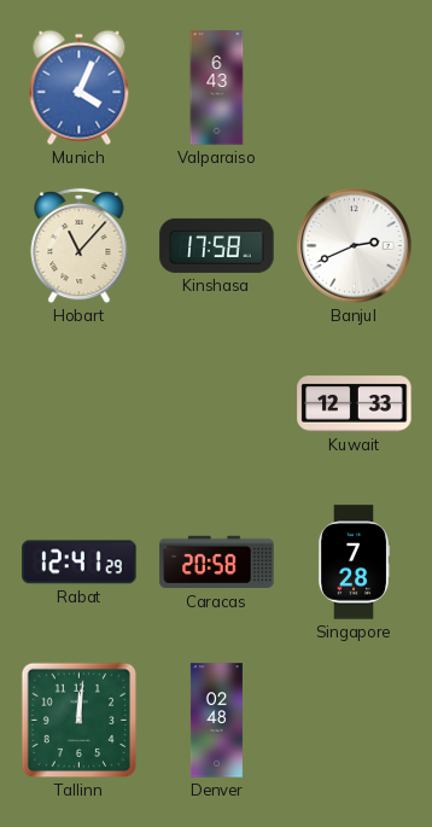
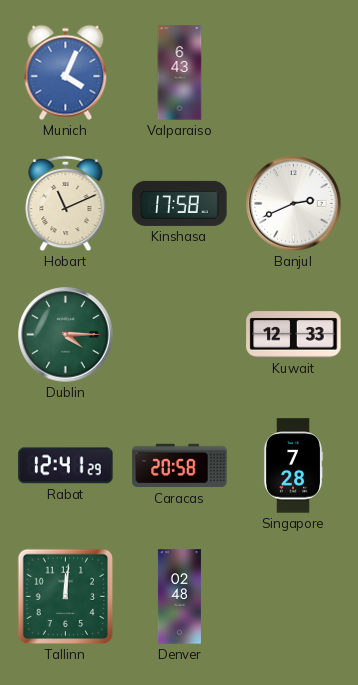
Hobart: 11:07 -> 11:11
Dublin: none -> 4:15
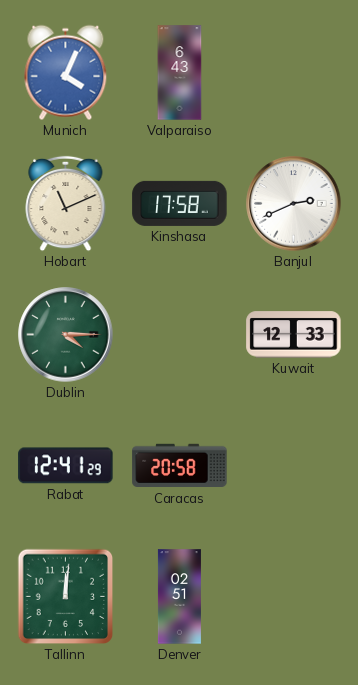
Singapore: 7:28 -> none
Denver: 02:48 -> 02:51
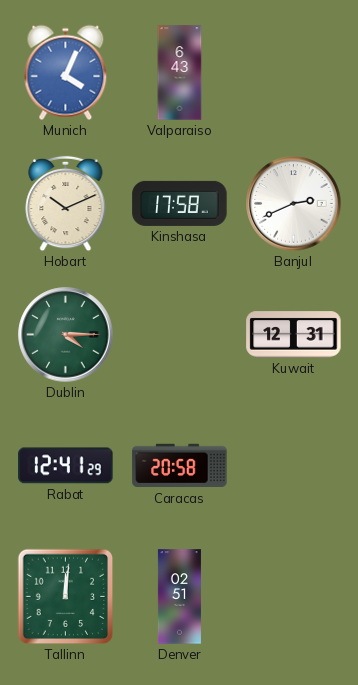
Hobart: 11:11 -> 10:11
Kuwait: 12:33 -> 12:31
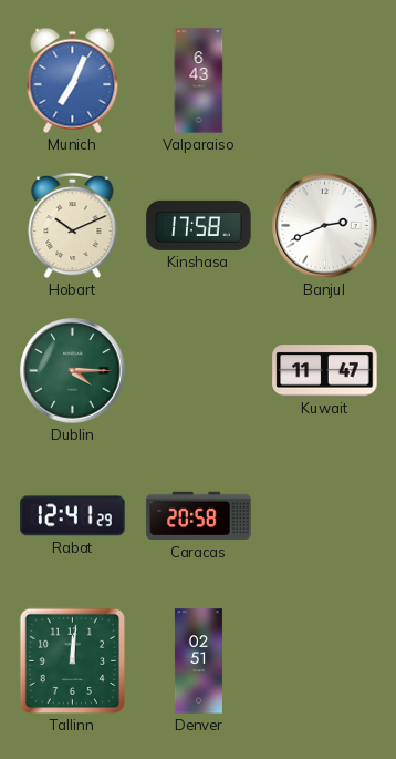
Munich: 4:04 -> 7:04
Kuwait: 12:31 -> 11:47
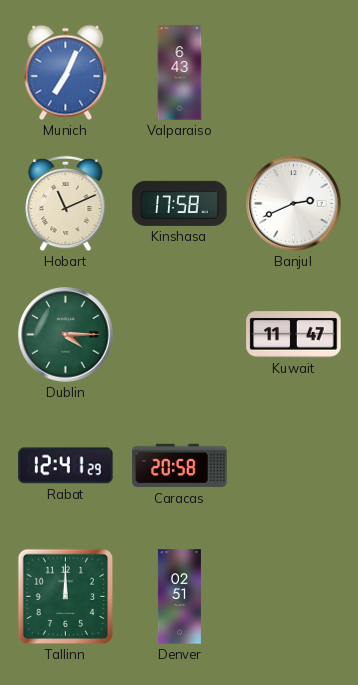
Hobart: 10:11 -> 11:11
Tallinn: 12:01 -> 12:00
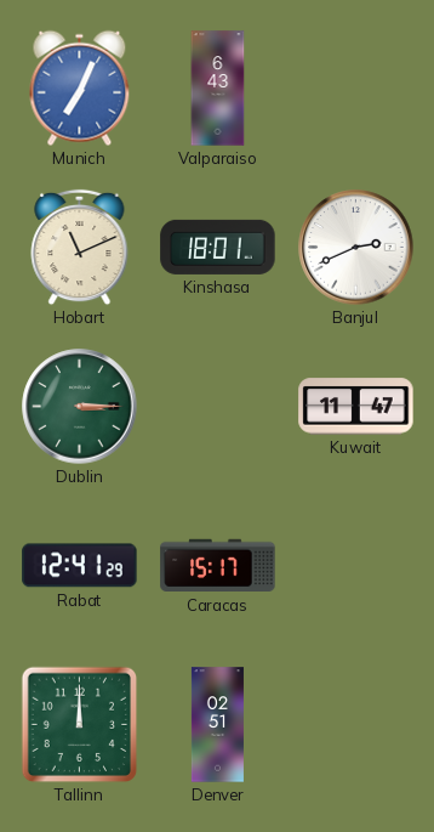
Kinshasa: 17:58 -> 18:01
Dublin: 4:15 -> 3:15
Caracas: 20:58 -> 15:17
